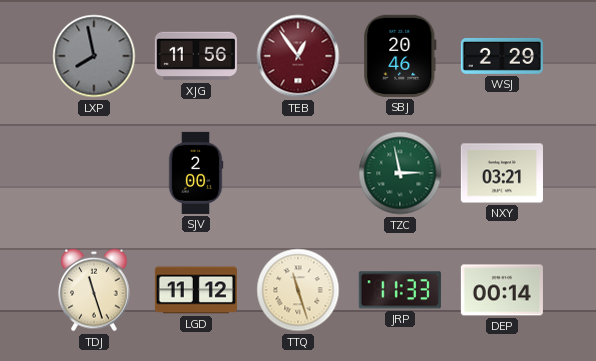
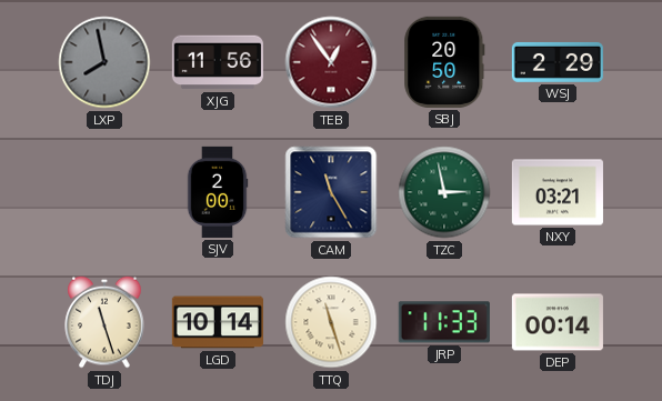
SBJ: 20:46 -> 20:50
CAM: none -> 11:25
LGD: 11:12 -> 10:14
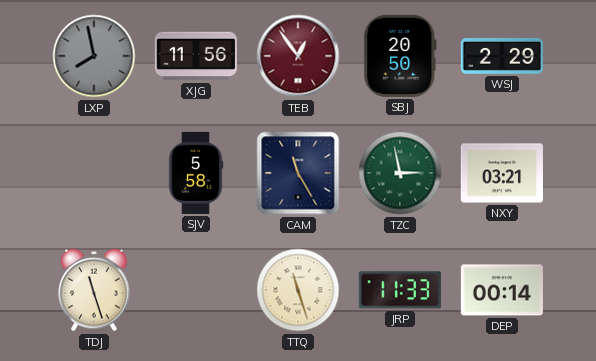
SJV: 2:00 -> 5:58
LGD: 10:14 -> none
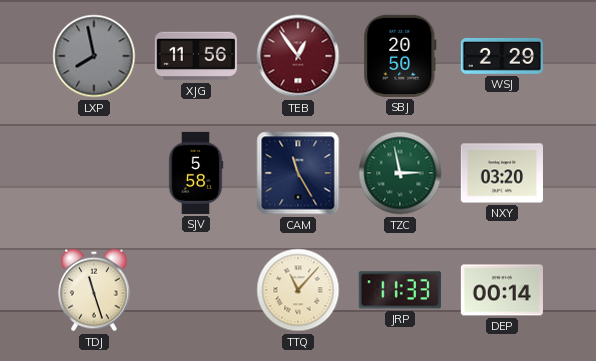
NXY: 03:21 -> 03:20
TTQ: 11:27 -> 11:07
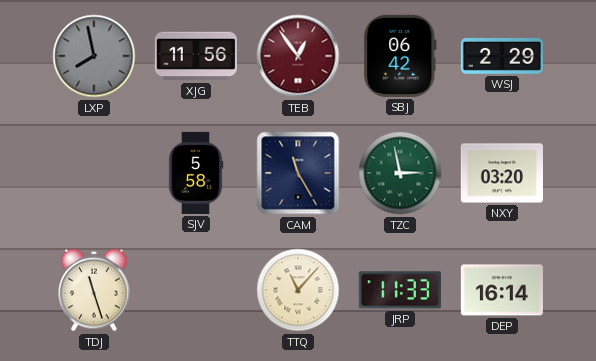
SBJ: 20:50 -> 06:42
DEP: 00:14 -> 16:14
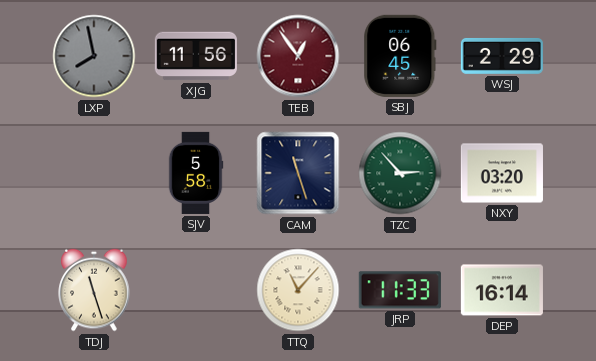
SBJ: 06:42 -> 06:45
CAM: 11:25 -> 11:27
TZC: 2:58 -> 2:53
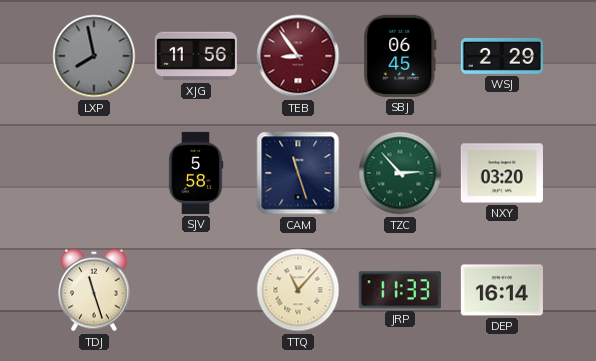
TEB: 12:54 -> 8:54
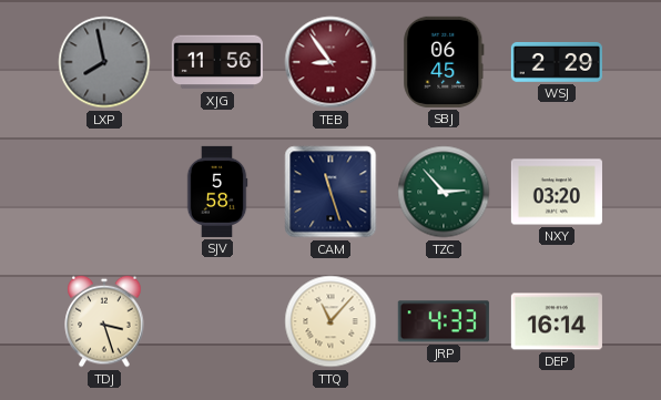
TDJ: 11:27 -> 3:27
JRP: 11:33 -> 4:33
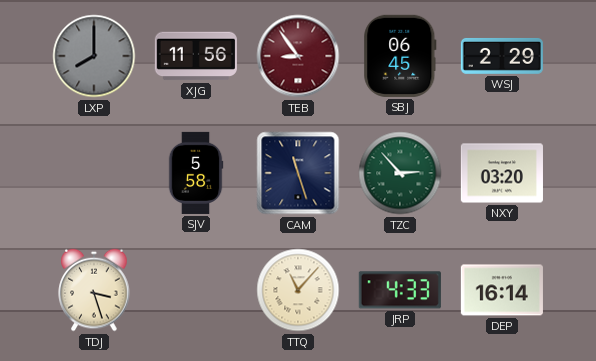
LXP: 7:58 -> 8:00
